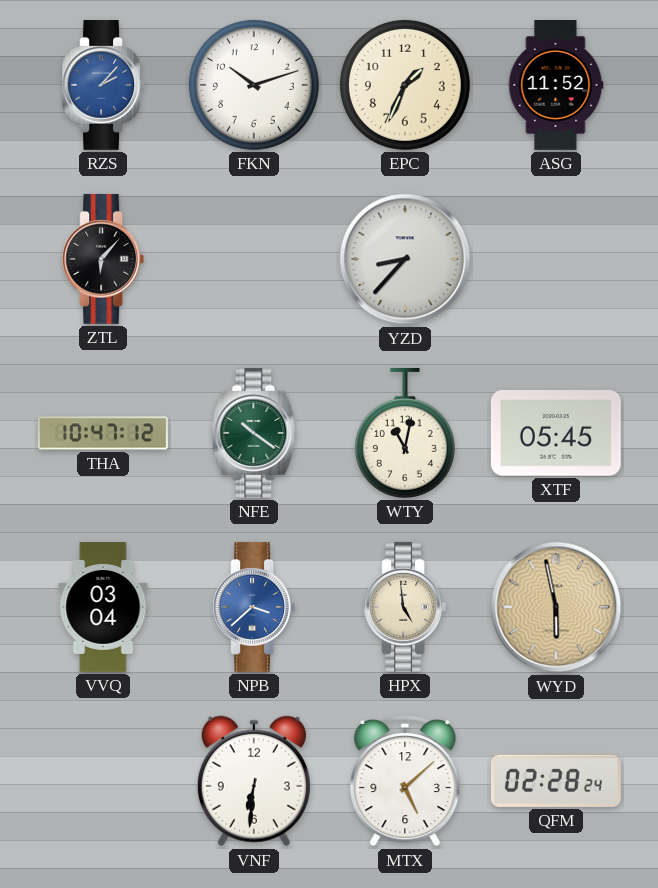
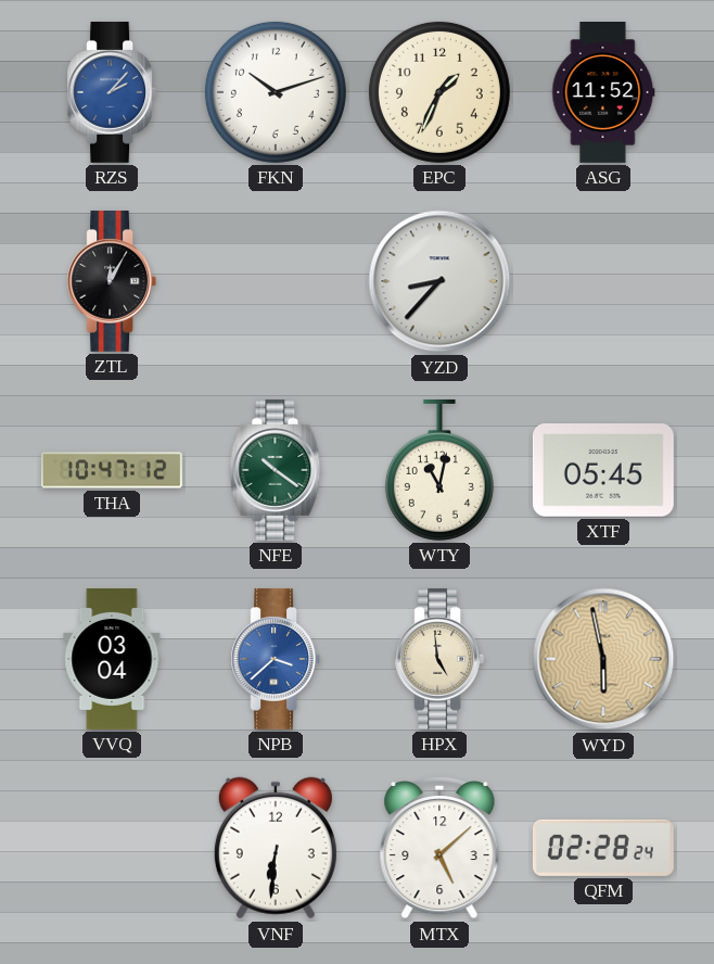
ZTL: 6:07 -> 12:05
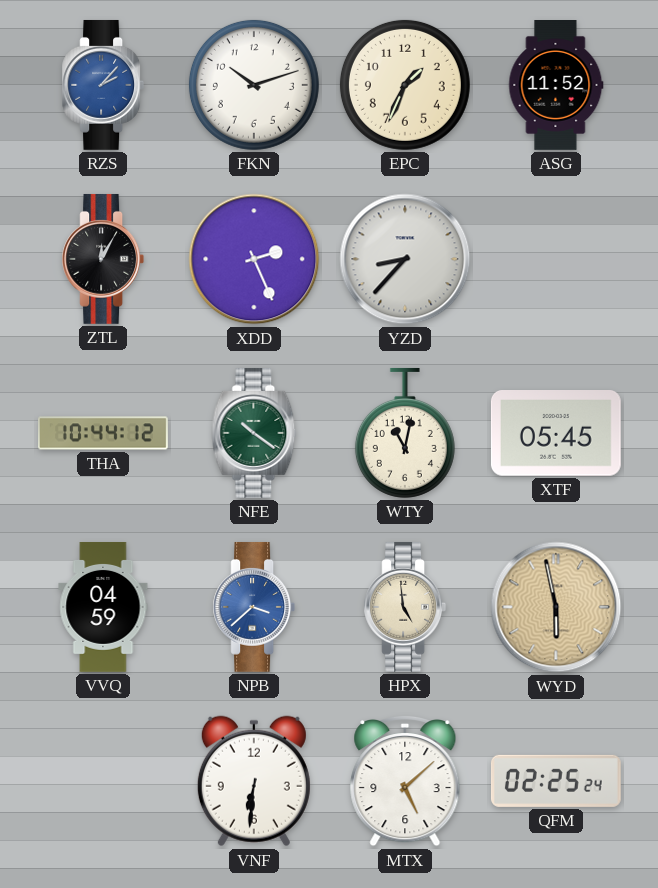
XDD: none -> 2:26
THA: 10:47 -> 10:44
VVQ: 03:04 -> 04:59
QFM: 02:28 -> 02:25
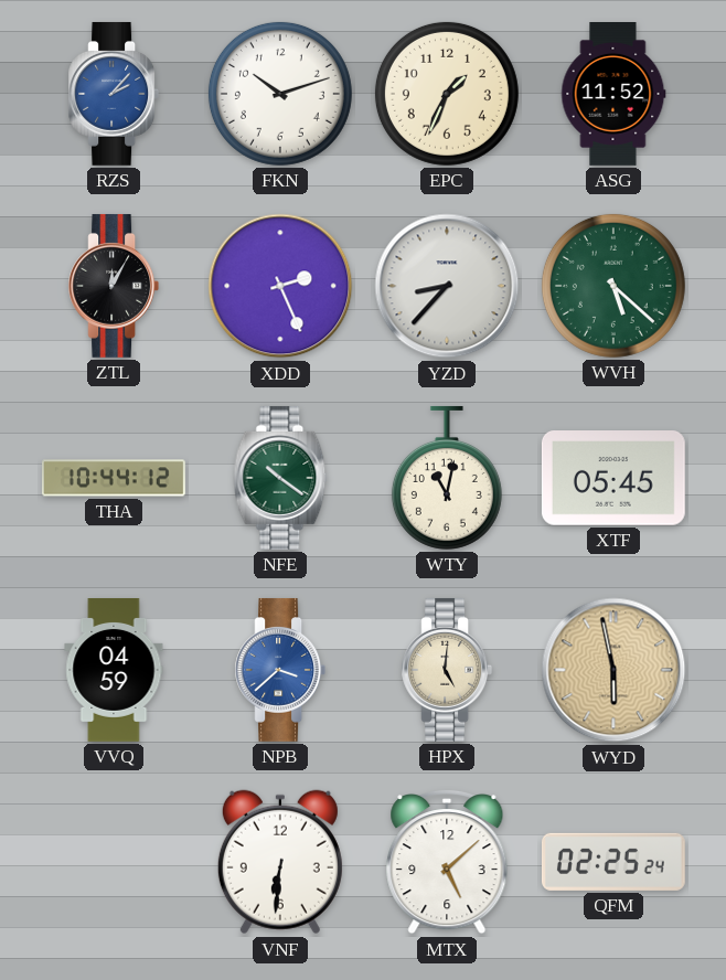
WVH: none -> 5:22
HPX: 4:59 -> 5:01
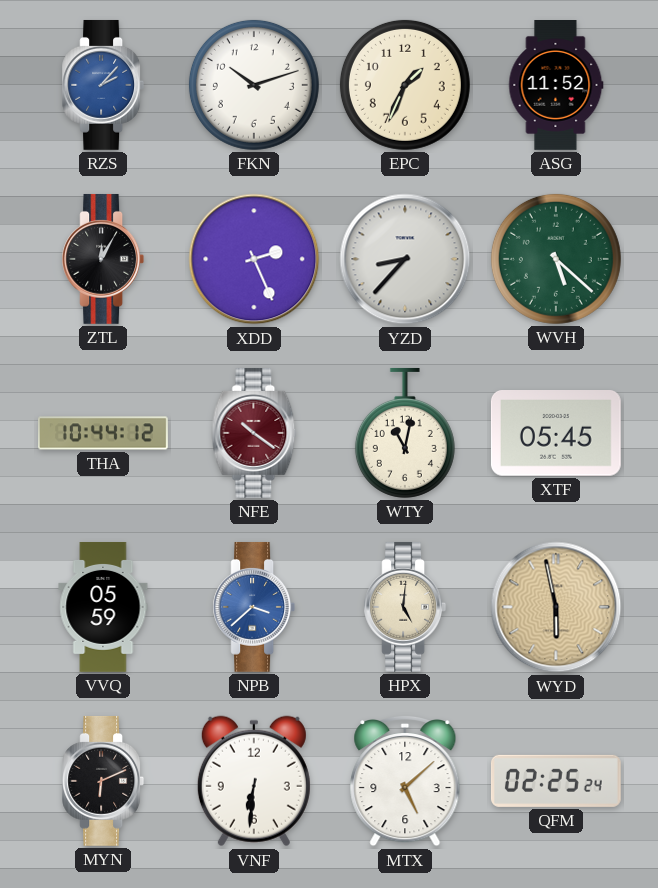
NFE dial: green -> burgundy
VVQ: 04:59 -> 05:59
MYN: none -> 6:11
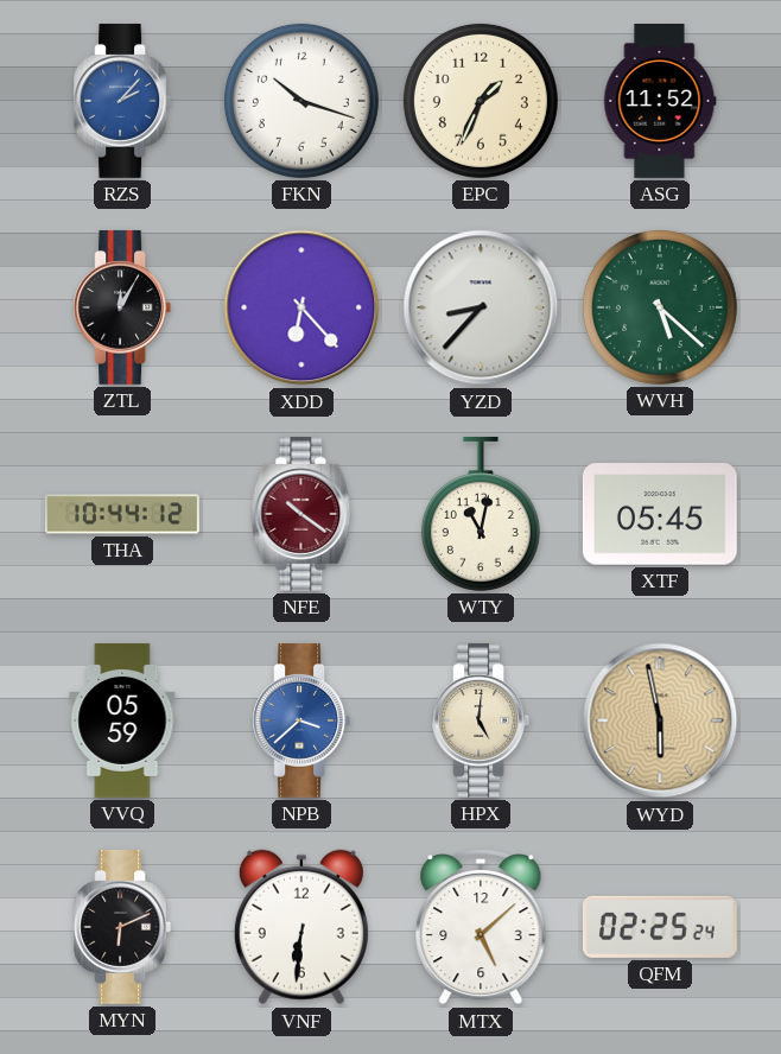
FKN: 10:12 -> 10:18
XDD: 2:26 -> 6:23
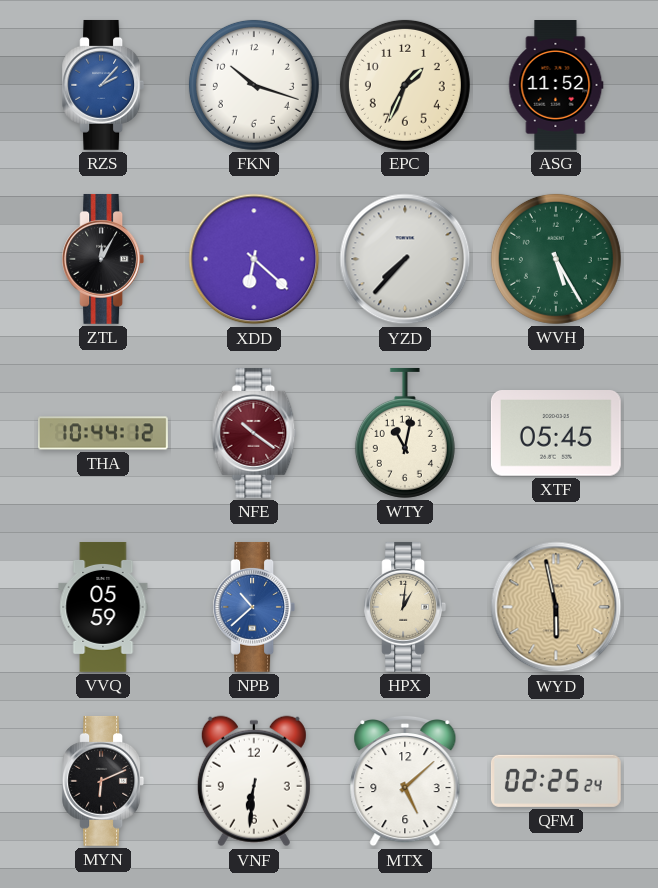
XDD: 6:23 -> 6:22
YZD: 8:37 -> 7:37
WVH: 5:22 -> 5:25
NPB: 3:38 -> 10:38
HPX: 5:01 -> 1:01
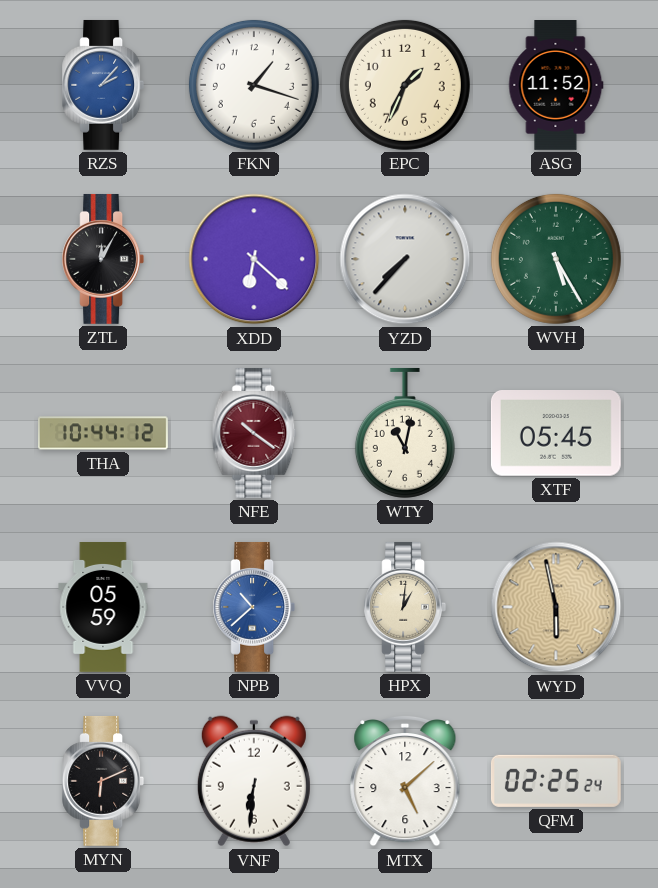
FKN: 10:18 -> 1:18
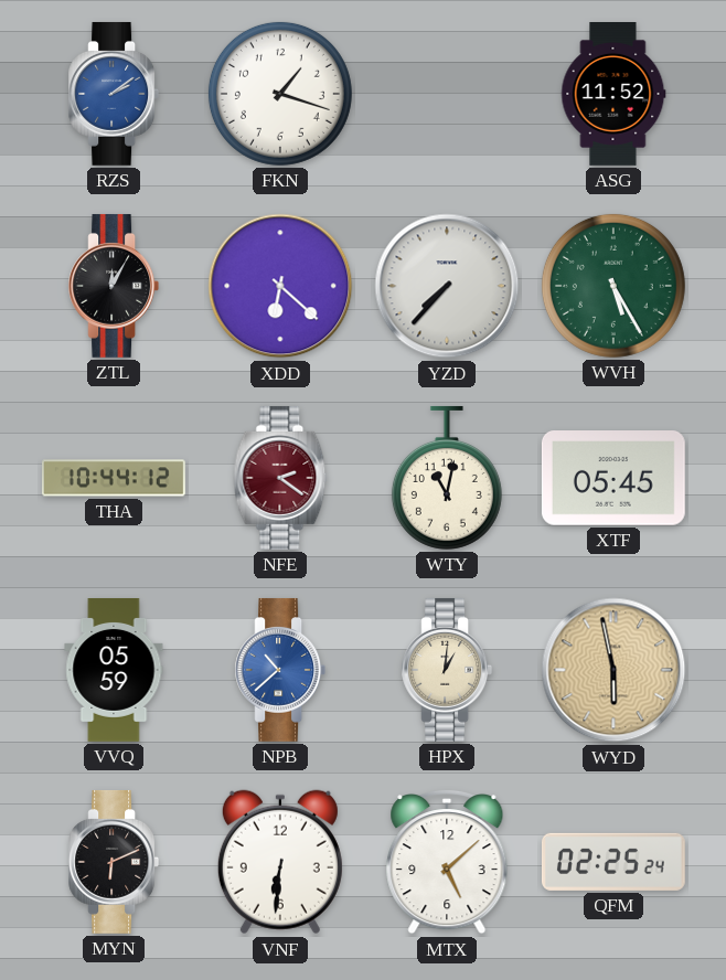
RZS: 2:07 -> 2:09
EPC: 1:34 -> none
NFE: 10:21 -> 2:21
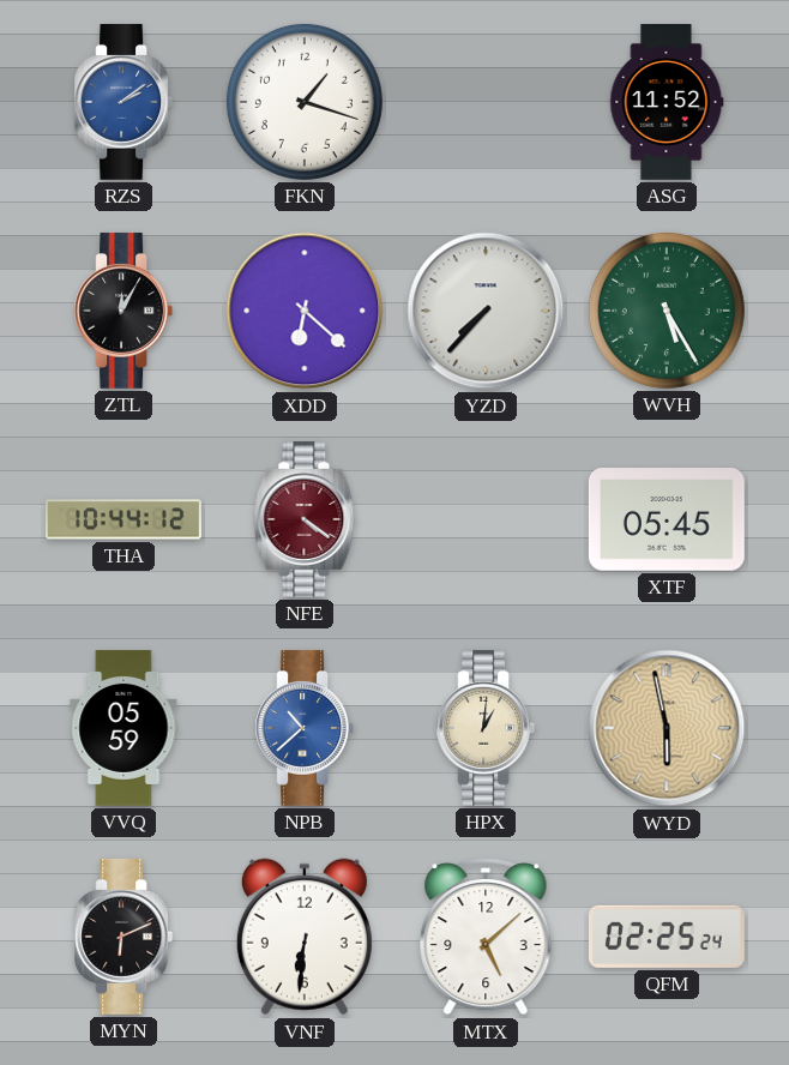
NFE: 2:21 -> 4:21
WTY: 11:02 -> none
